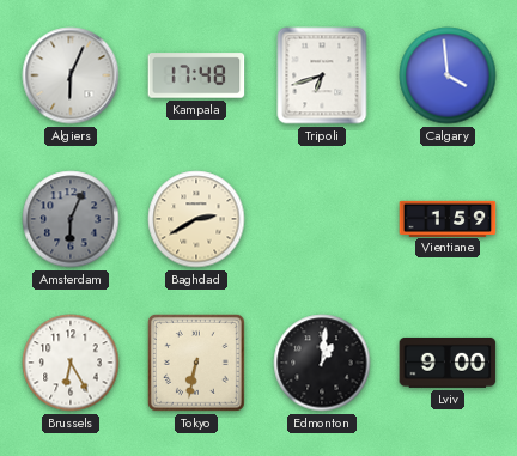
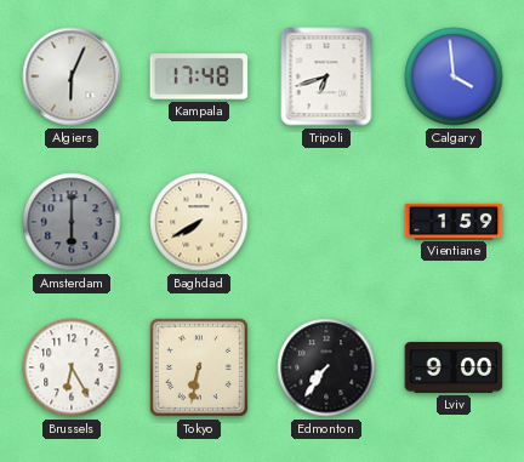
Amsterdam: 6:04 -> 6:00
Baghdad: 2:40 -> 7:40
Edmonton: 1:01 -> 7:36
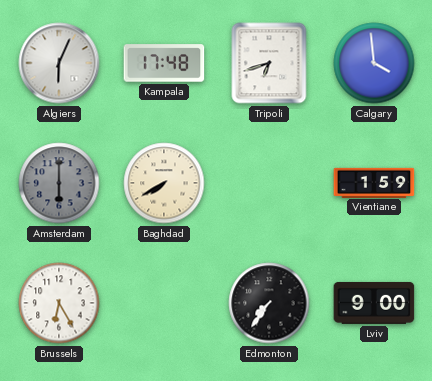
Tokyo: 6:32 -> none
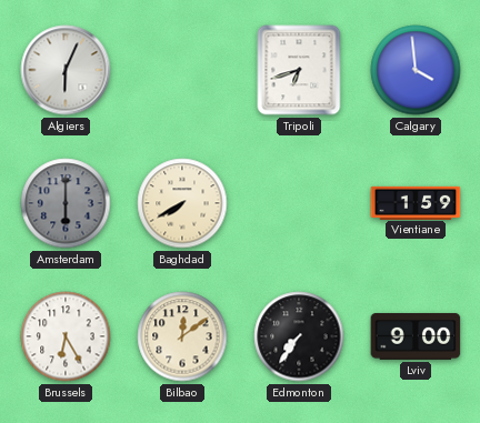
Kampala: 17:48 -> none
Bilbao: none -> 12:09
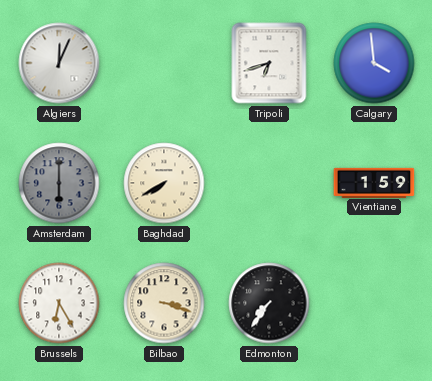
Algiers: 6:04 -> 12:04
Bilbao: 12:09 -> 3:18
Lviv: 9:00 -> none
